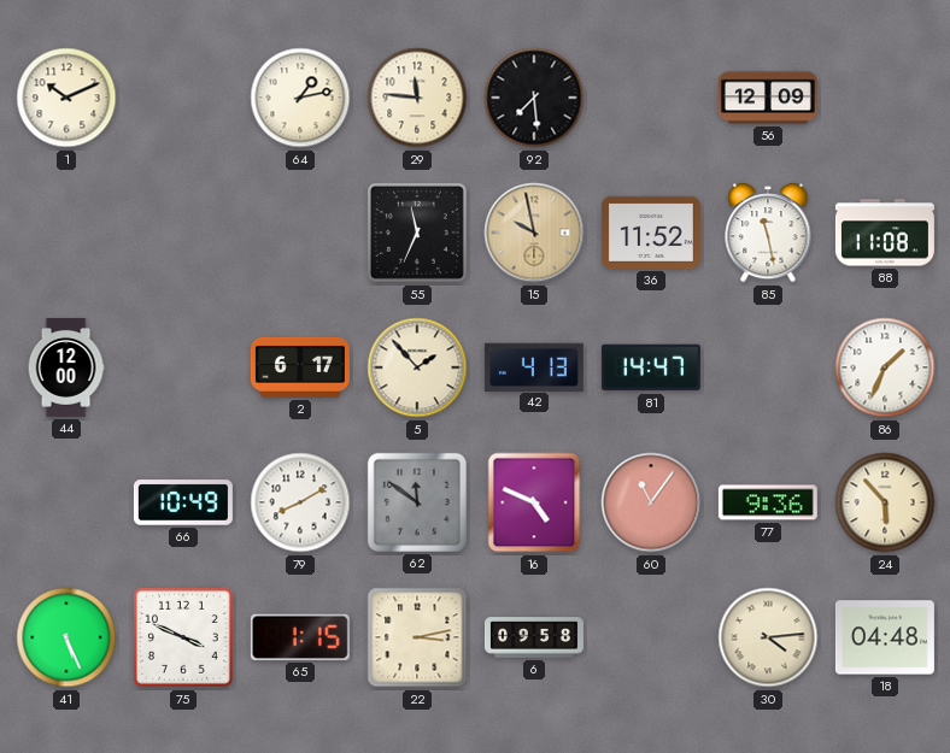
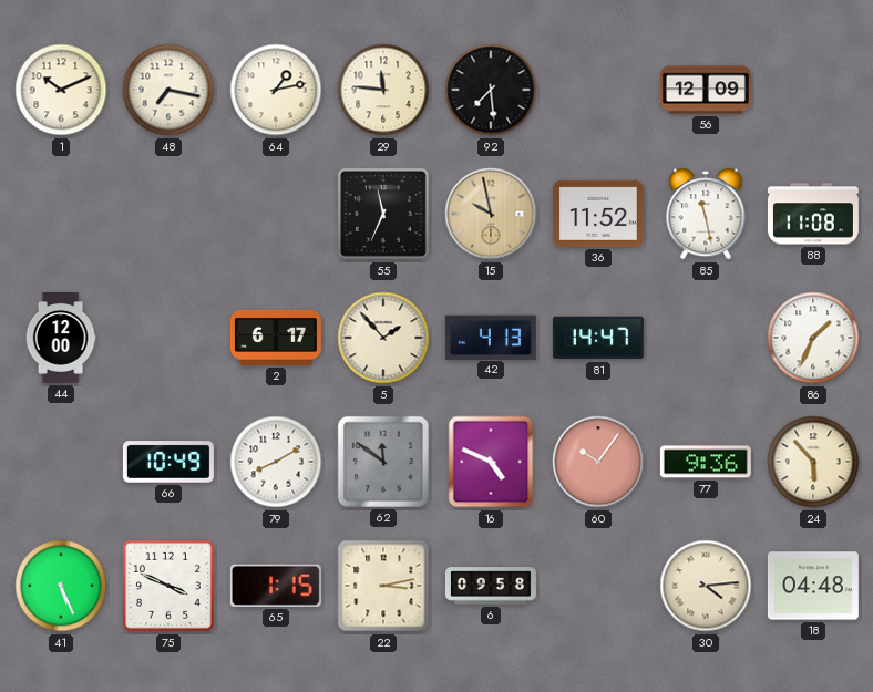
48: none -> 7:17
60: 11:06 -> 10:06
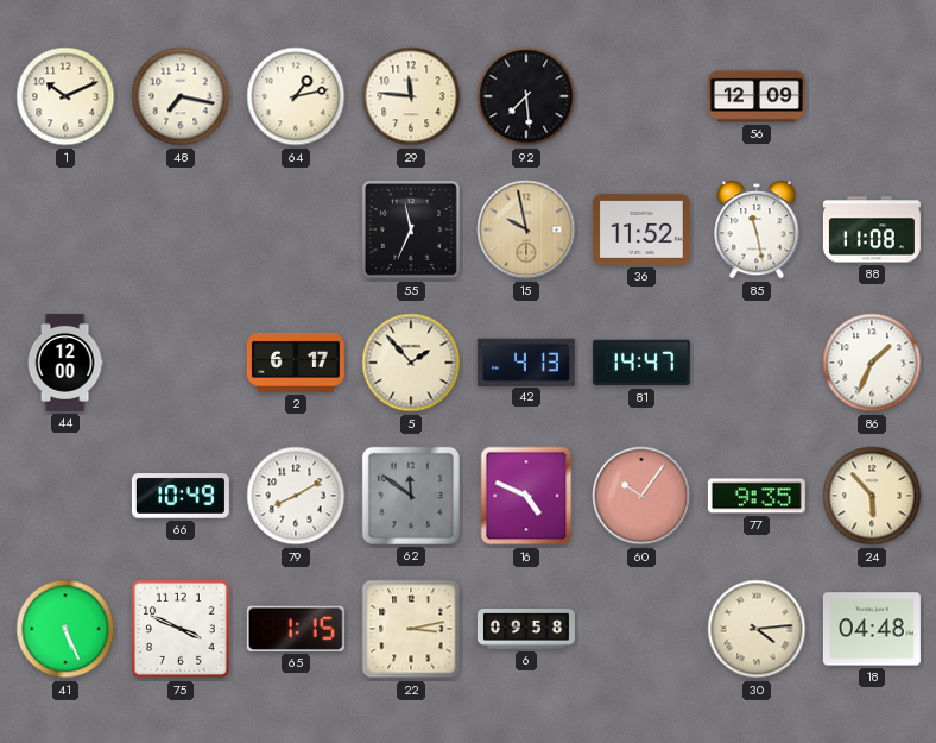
77: 9:36 -> 9:35
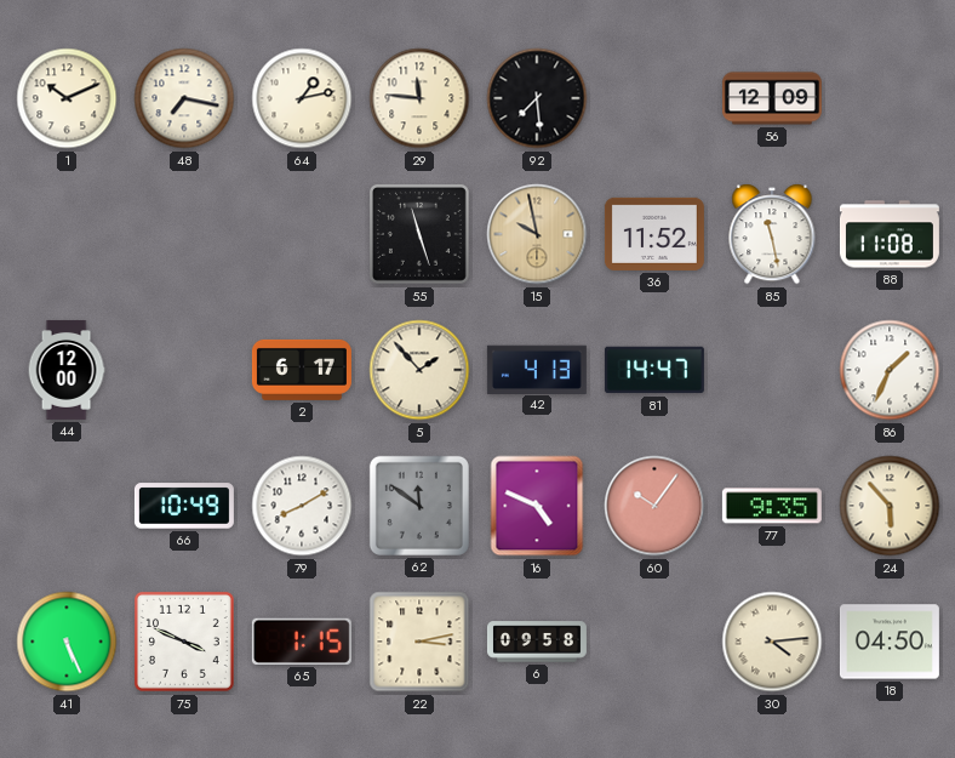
55: 11:34 -> 11:27
18: 04:48 -> 04:50
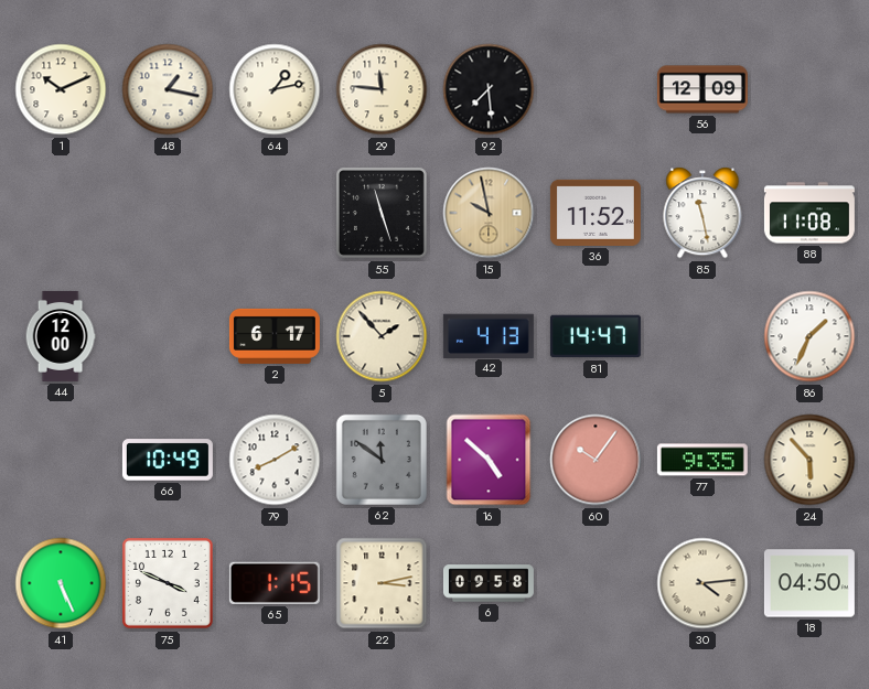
48: 7:17 -> 1:17
16: 4:49 -> 4:52
